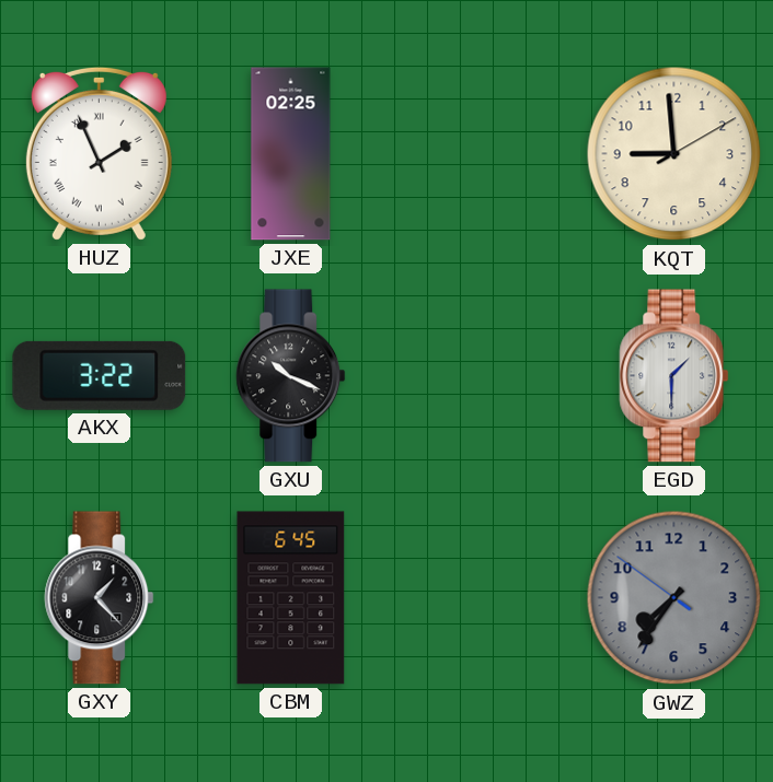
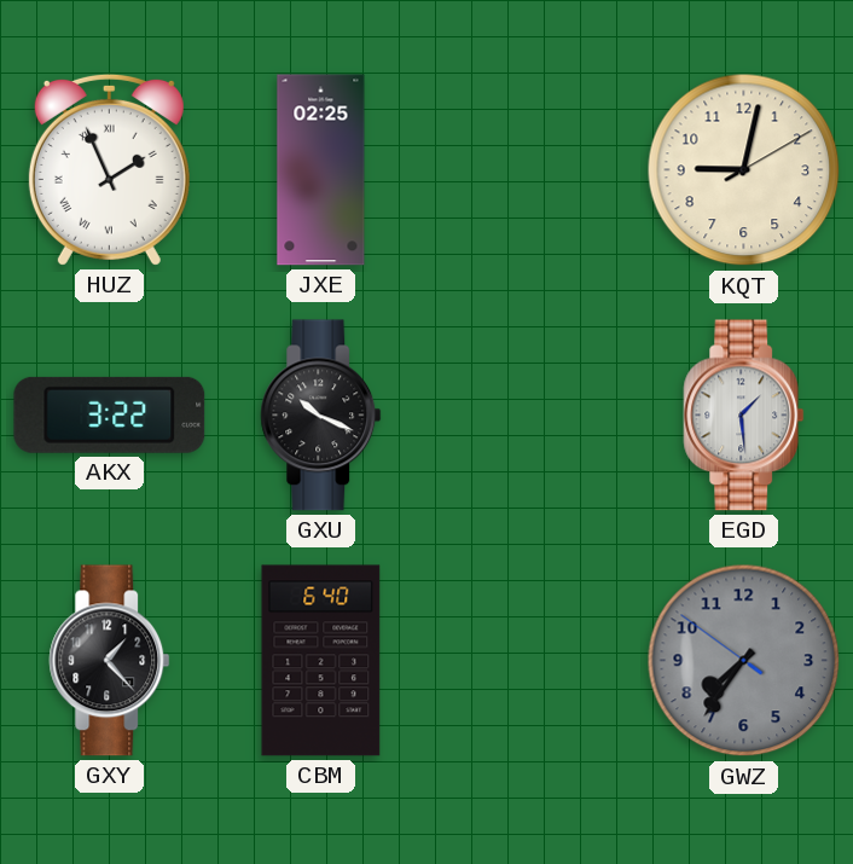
KQT: 8:59 -> 9:02
EGD: 1:30 -> 1:29
CBM: 6:45 -> 6:40
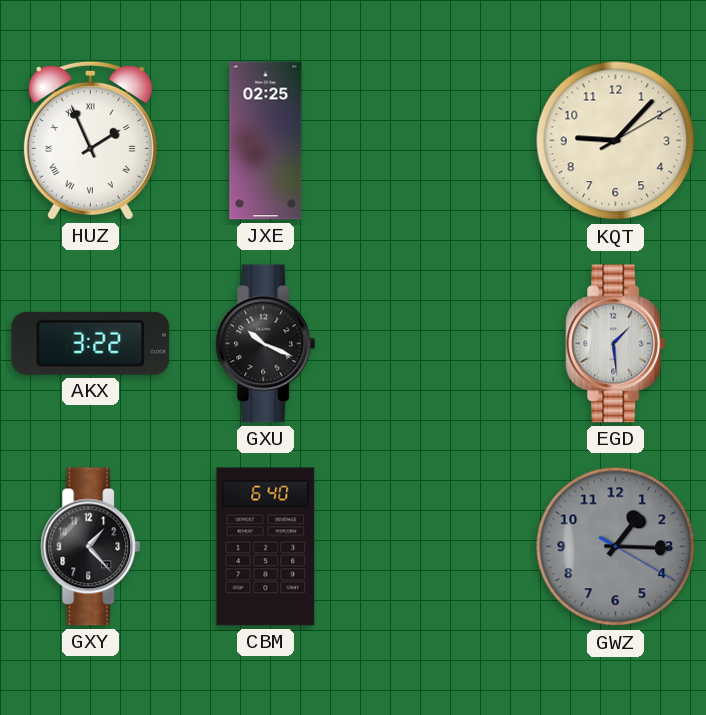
KQT: 9:02 -> 9:07
GWZ: 7:35 -> 1:15
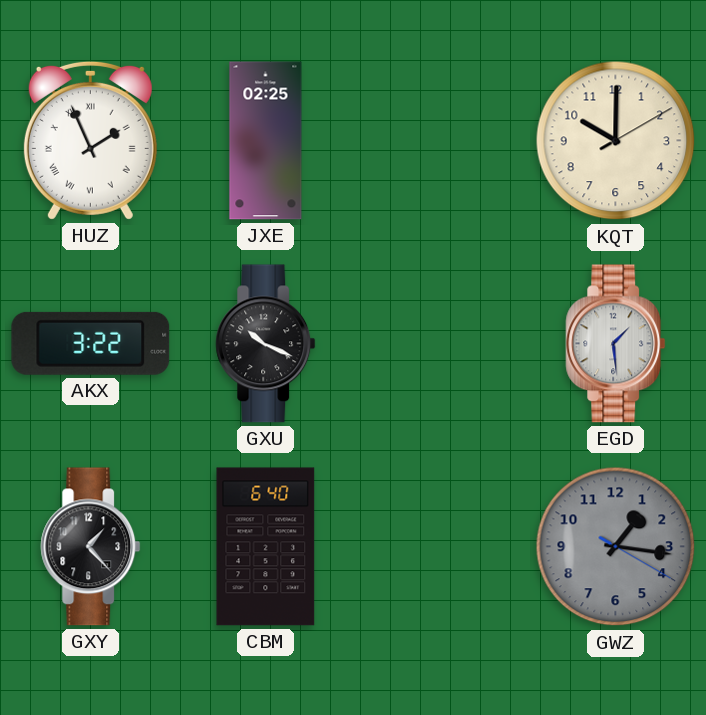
KQT: 9:07 -> 10:00
GWZ: 1:15 -> 1:16
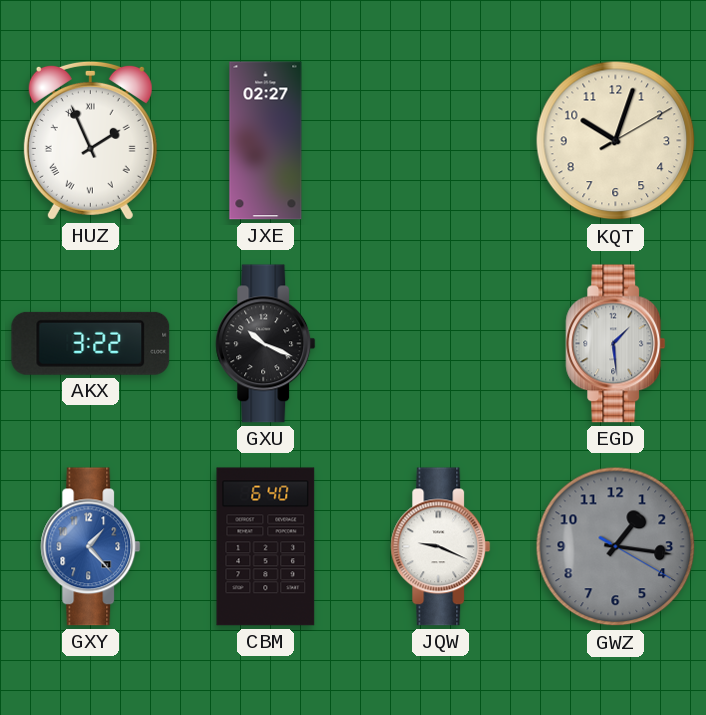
JXE: 02:25 -> 02:27
KQT: 10:00 -> 10:03
GXY dial: black -> blue
JQW: none -> 9:19
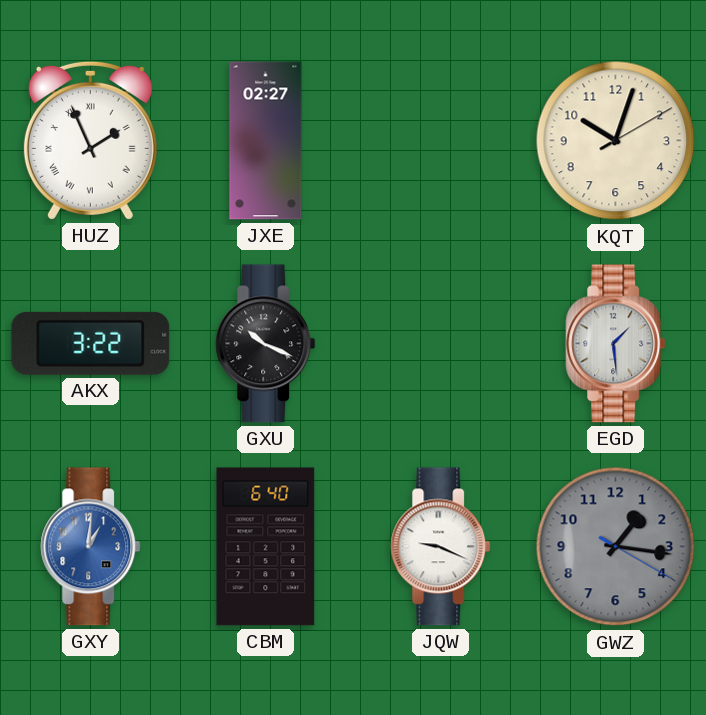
GXY: 1:23 -> 1:01
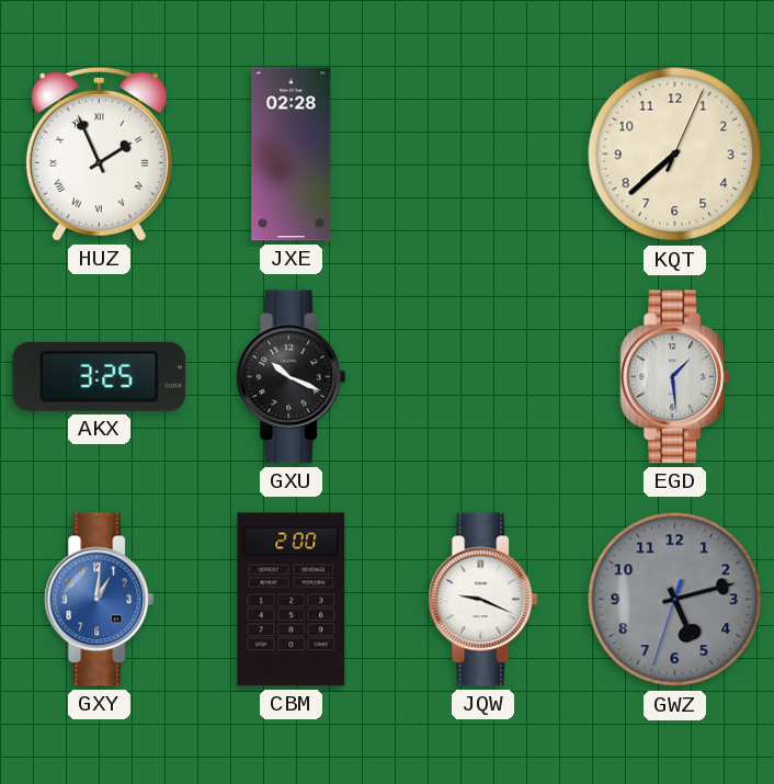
JXE: 02:27 -> 02:28
KQT: 10:03 -> 7:38
AKX: 3:22 -> 3:25
CBM: 6:40 -> 2:00
GWZ: 1:16 -> 5:12
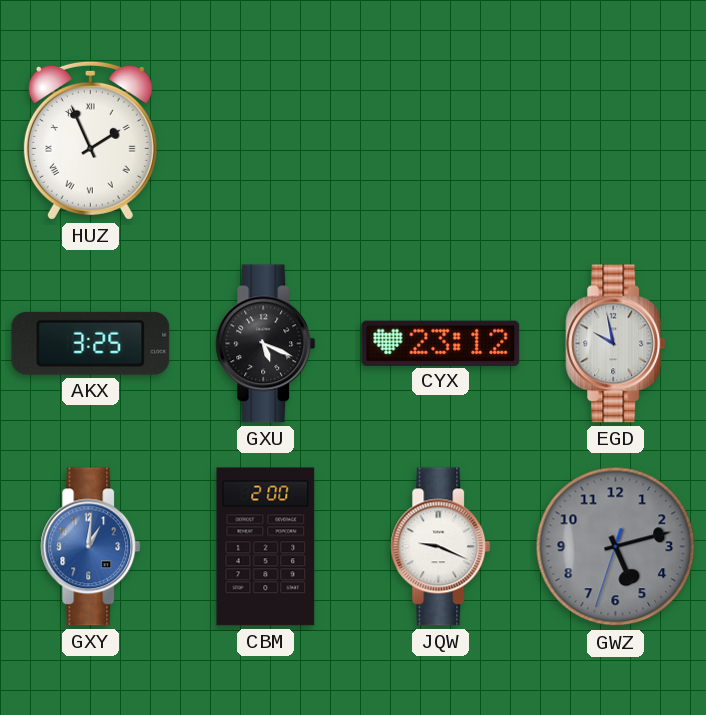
JXE: 02:28 -> none
KQT: 7:38 -> none
GXU: 10:19 -> 5:19
CYX: none -> 23:12
EGD: 1:29 -> 9:58
